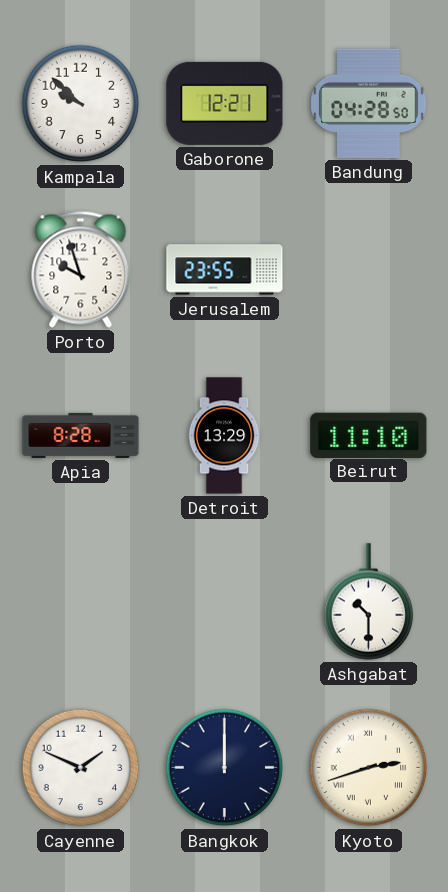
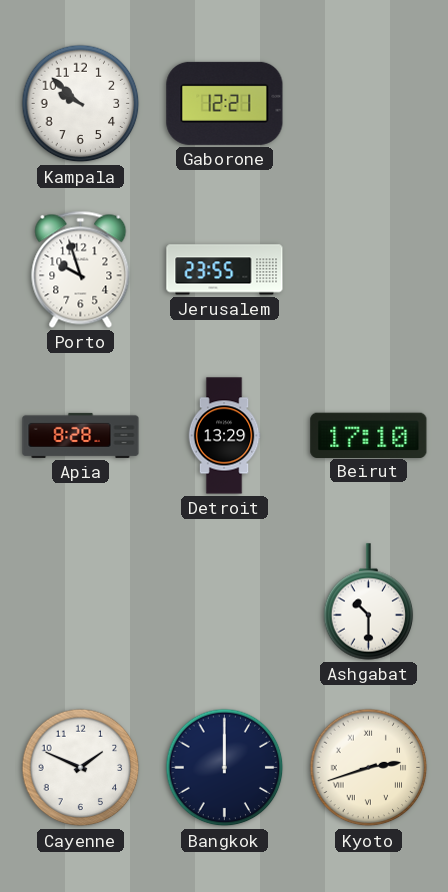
Bandung: 04:28 -> none
Beirut: 11:10 -> 17:10
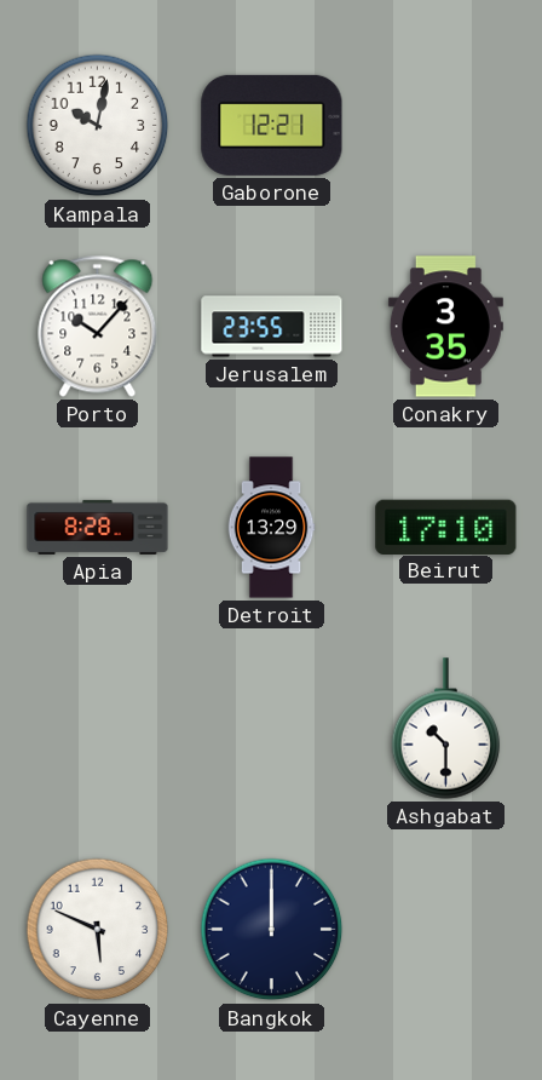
Kampala: 9:52 -> 10:02
Porto: 9:57 -> 10:07
Conakry: none -> 3:35
Cayenne: 1:49 -> 5:49
Kyoto: 2:42 -> none
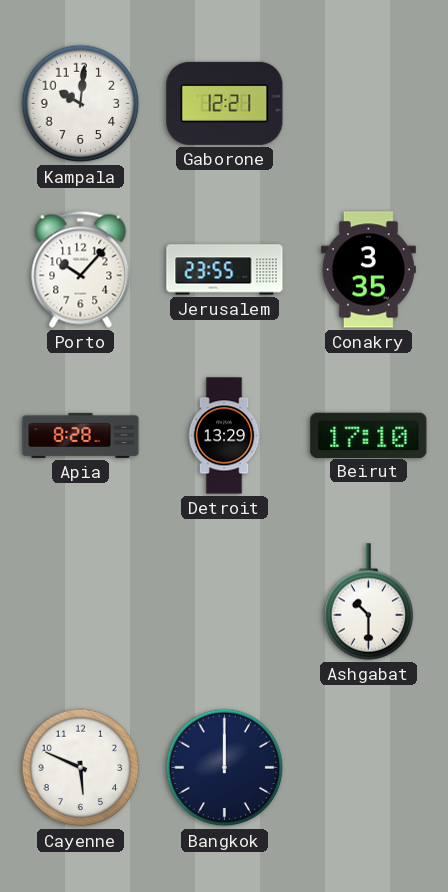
Kampala: 10:02 -> 10:01
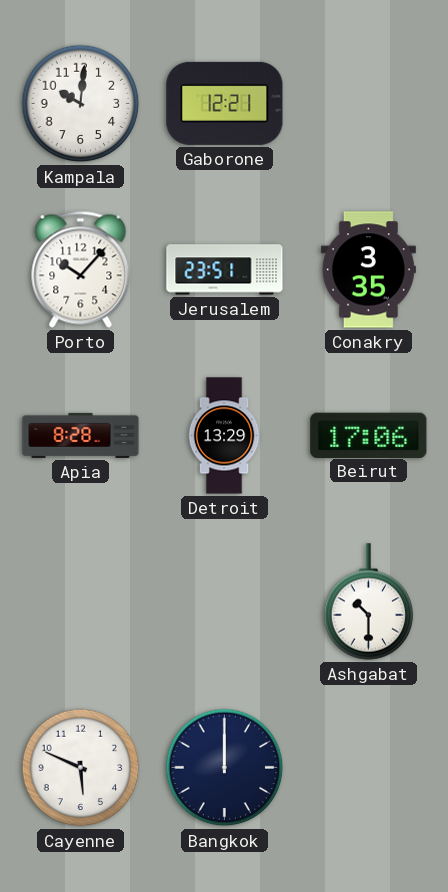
Jerusalem: 23:55 -> 23:51
Beirut: 17:10 -> 17:06
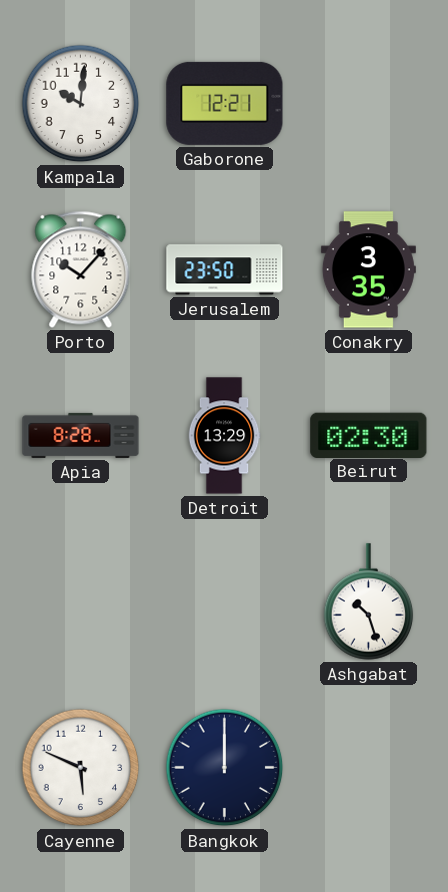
Jerusalem: 23:51 -> 23:50
Beirut: 17:06 -> 02:30
Ashgabat: 10:30 -> 10:27
